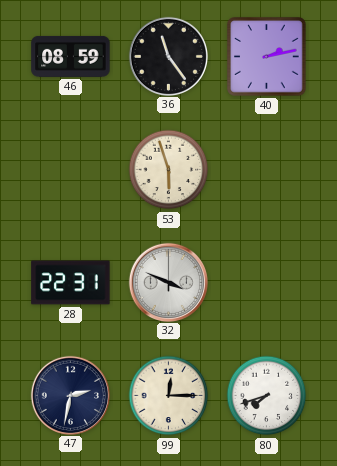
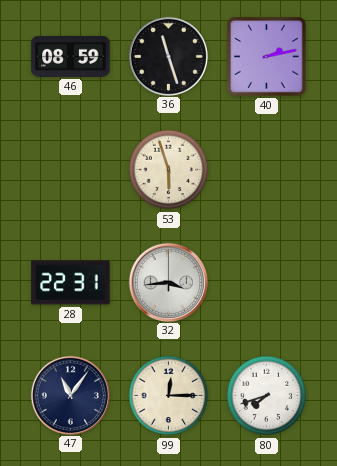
36: 11:24 -> 11:27
32: 3:49 -> 3:44
47: 2:32 -> 11:06
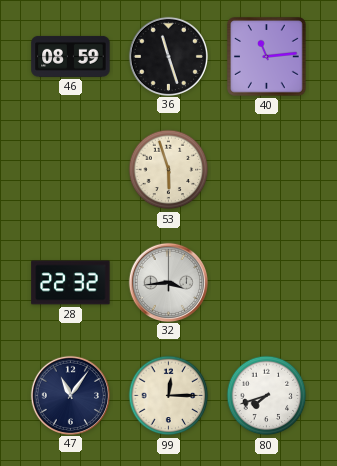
40: 2:13 -> 11:14
28: 22:31 -> 22:32
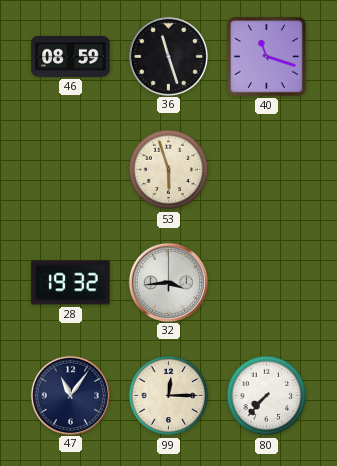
40: 11:14 -> 11:18
28: 22:32 -> 19:32
80: 7:42 -> 7:37
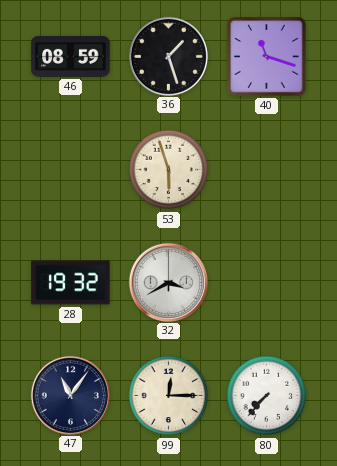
36: 11:27 -> 1:27
32: 3:44 -> 3:40
